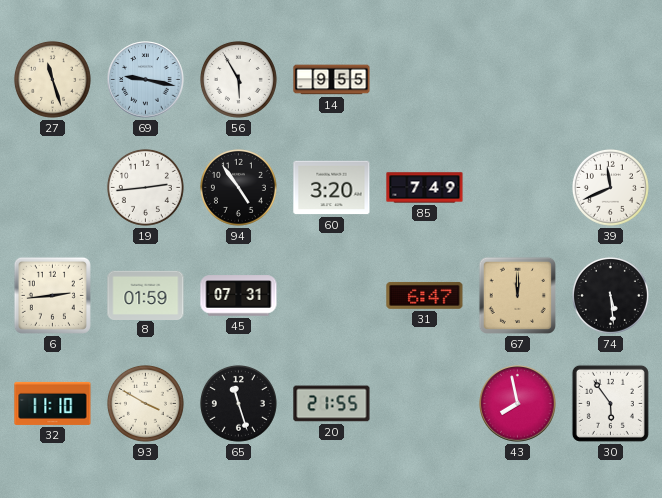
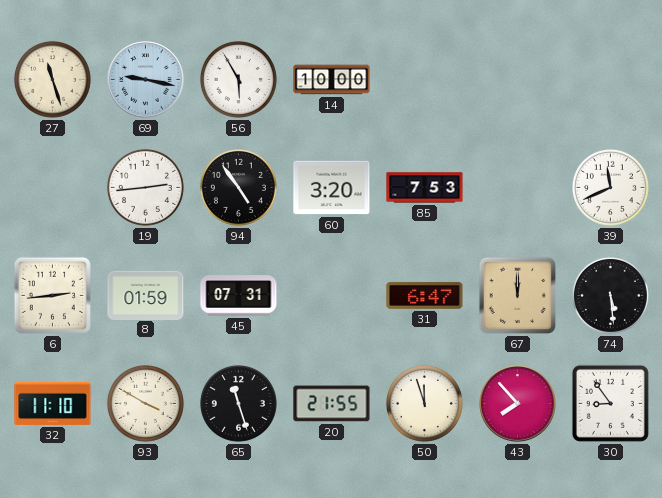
14: 9:55 -> 10:00
85: 7:49 -> 7:53
50: none -> 11:57
43: 7:58 -> 7:53
30: 5:54 -> 8:54
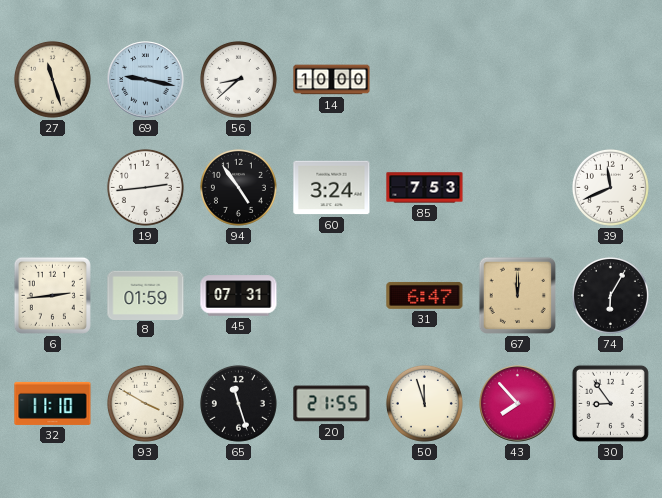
56: 5:55 -> 8:38
60: 3:20 -> 3:24
74: 5:29 -> 6:05
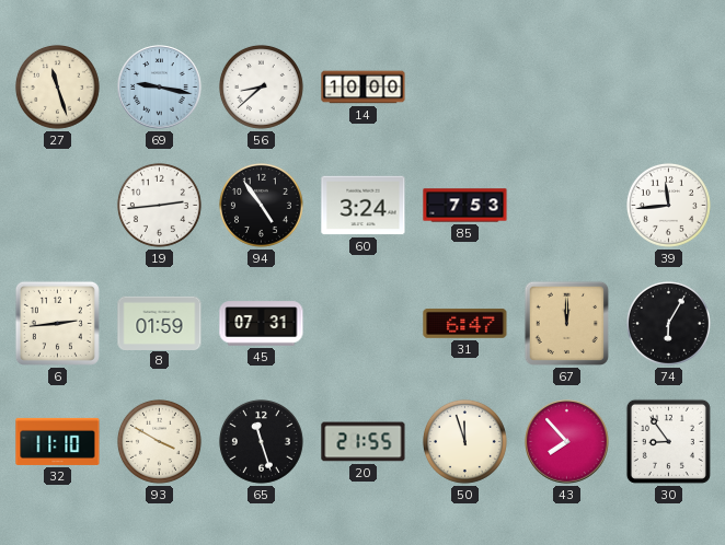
39: 11:41 -> 11:44
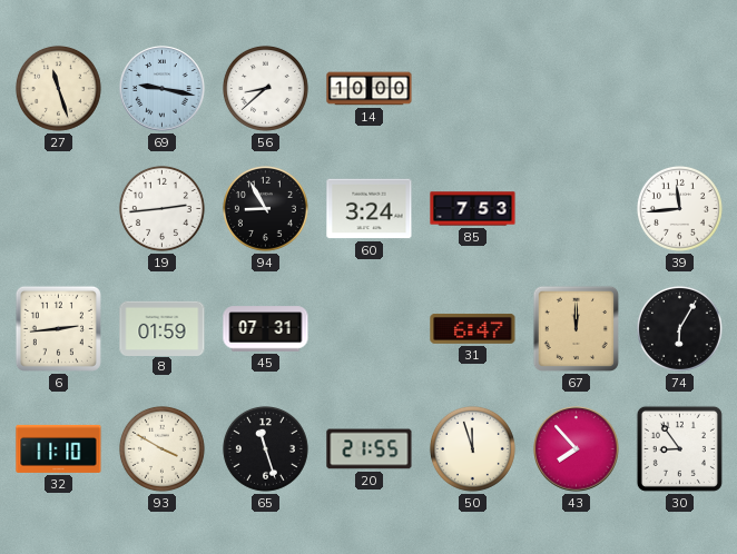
94: 4:54 -> 8:55
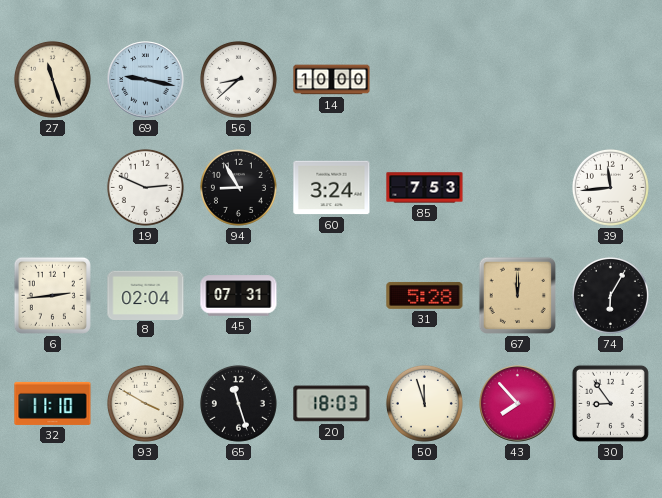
19: 2:44 -> 2:49
8: 01:59 -> 02:04
31: 6:47 -> 5:28
20: 21:55 -> 18:03
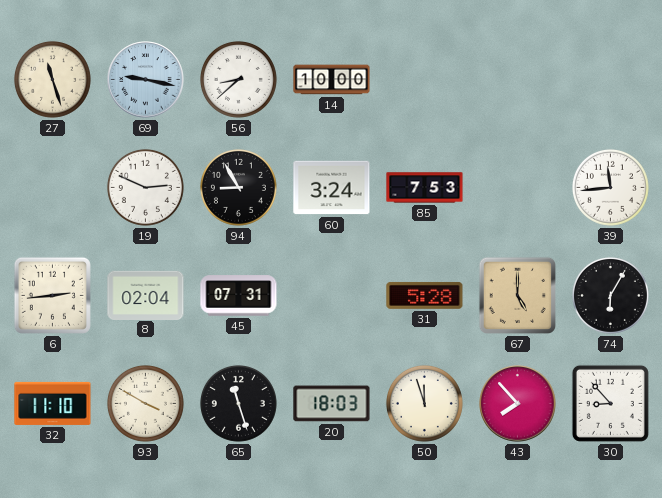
67: 12:00 -> 5:00
30: 8:54 -> 8:53
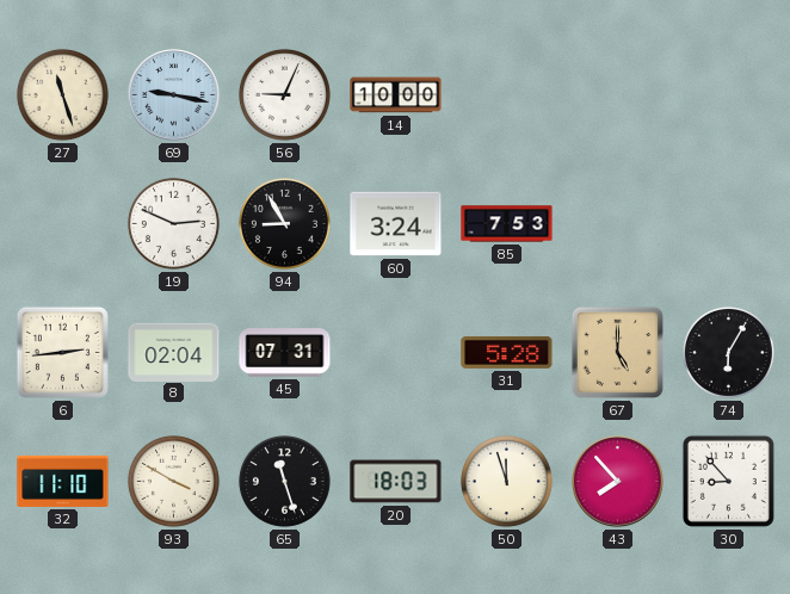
56: 8:38 -> 9:04
39: 11:44 -> none
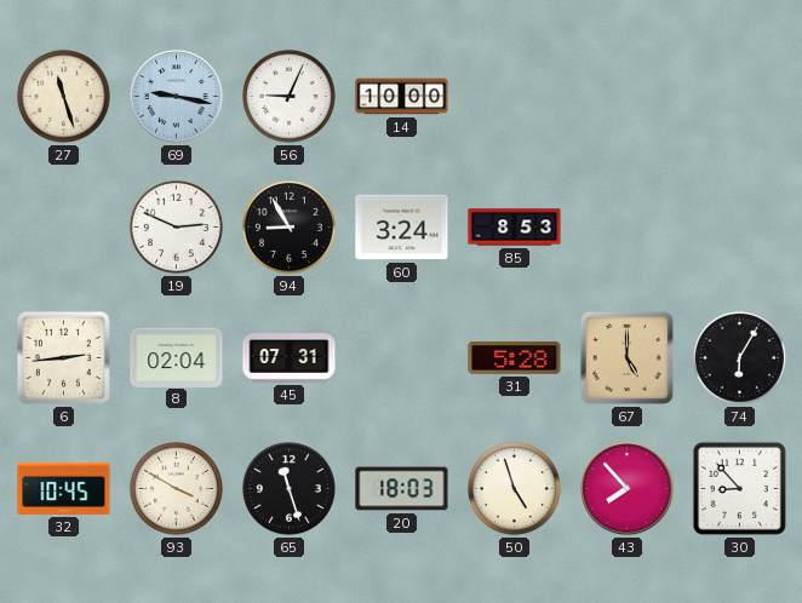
85: 7:53 -> 8:53
32: 11:10 -> 10:45
50: 11:57 -> 4:57
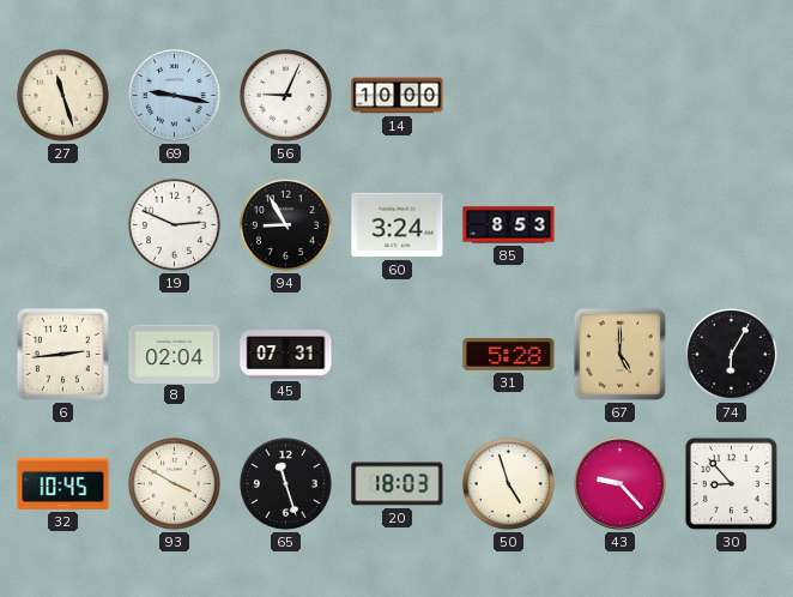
43: 7:53 -> 9:23
